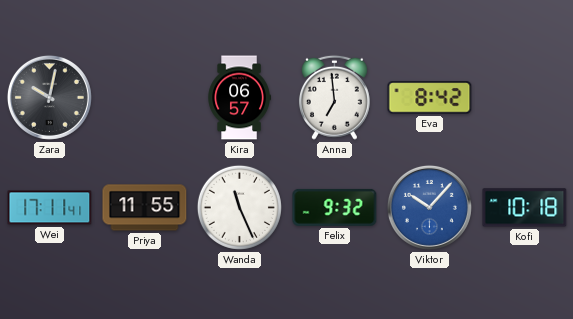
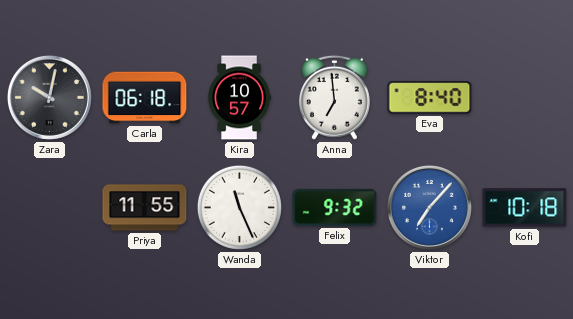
Carla: none -> 06:18
Kira: 06:57 -> 10:57
Eva: 8:42 -> 8:40
Wei: 17:11 -> none
Viktor: 10:07 -> 7:07
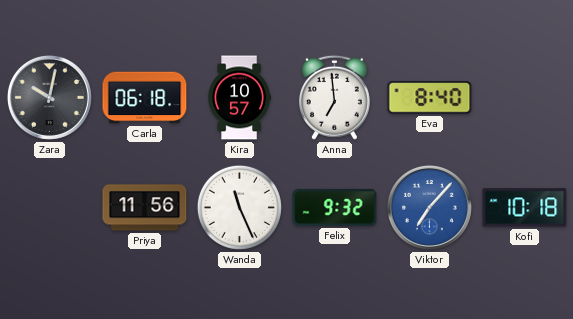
Priya: 11:55 -> 11:56
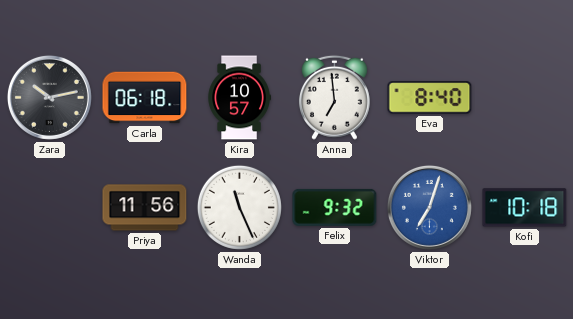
Zara: 10:02 -> 10:13
Viktor: 7:07 -> 7:03
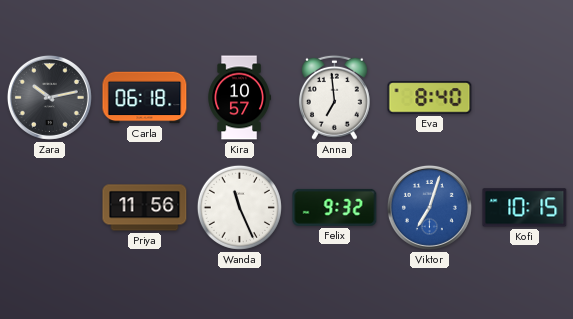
Kofi: 10:18 -> 10:15
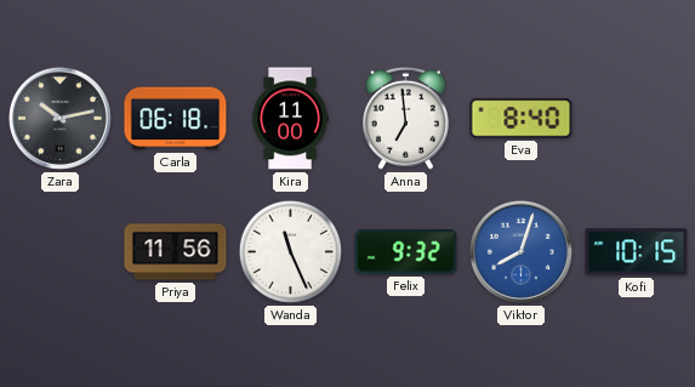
Kira: 10:57 -> 11:00
Viktor: 7:03 -> 8:03
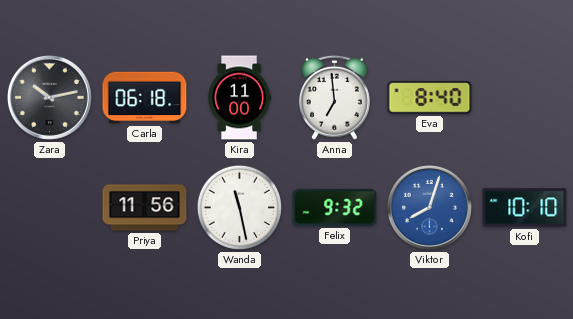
Wanda: 11:26 -> 11:28
Kofi: 10:15 -> 10:10
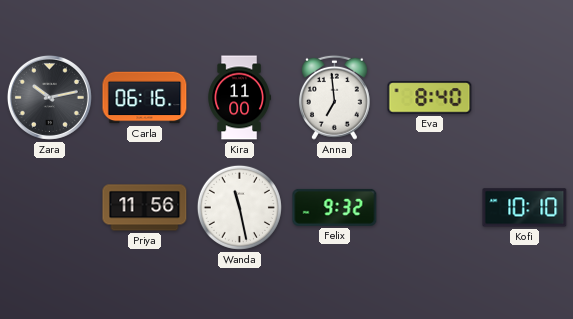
Carla: 06:18 -> 06:16
Viktor: 8:03 -> none
